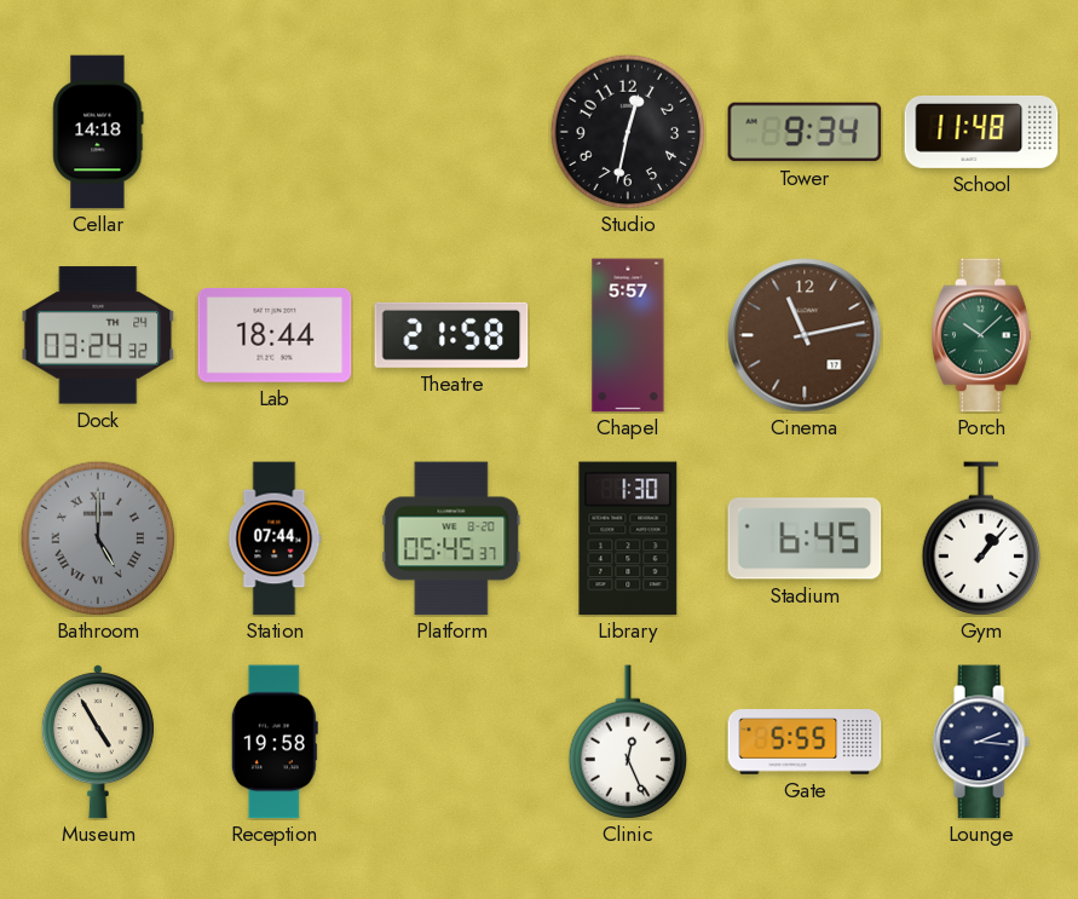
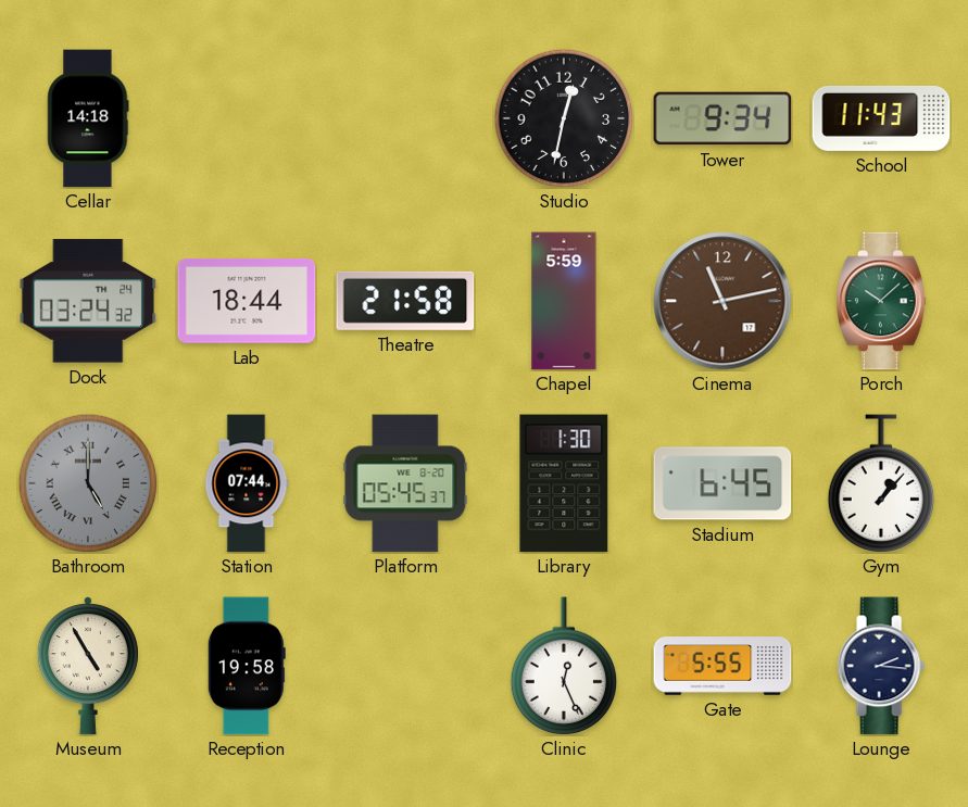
School: 11:48 -> 11:43
Chapel: 5:57 -> 5:59
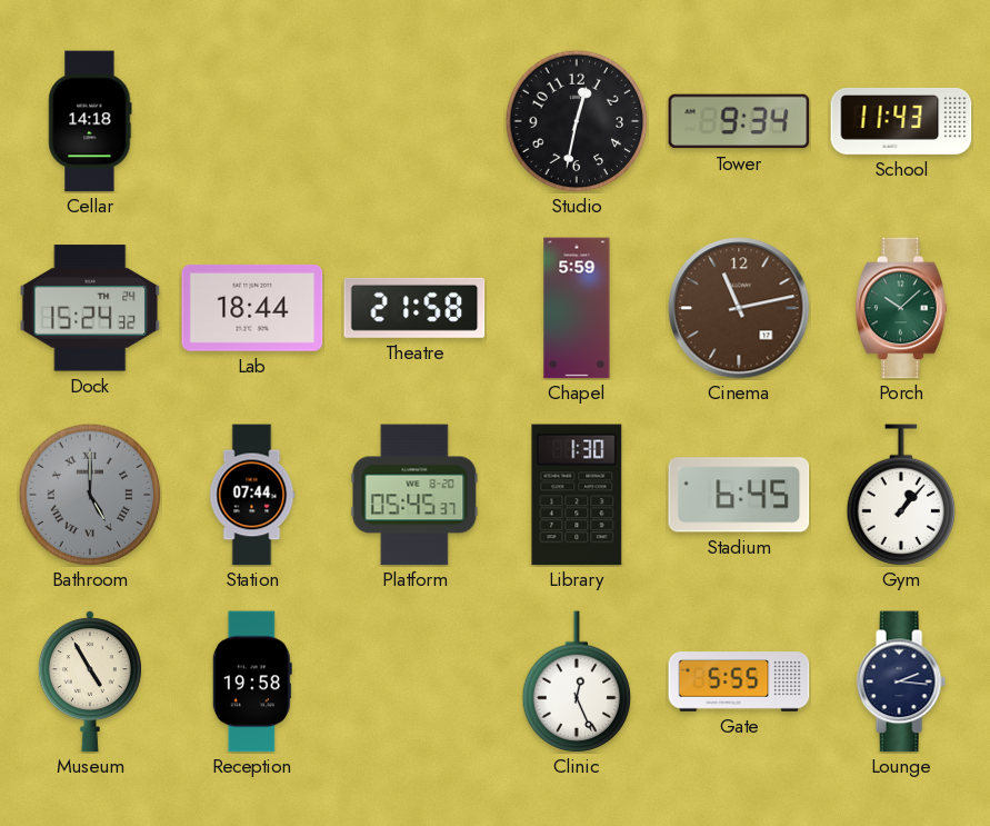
Dock: 03:24 -> 15:24
